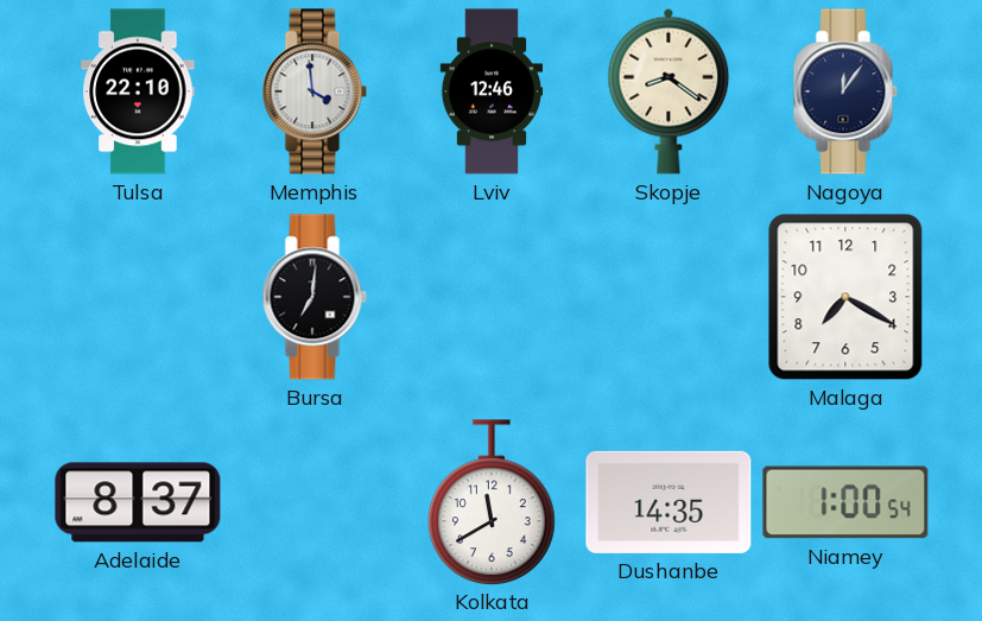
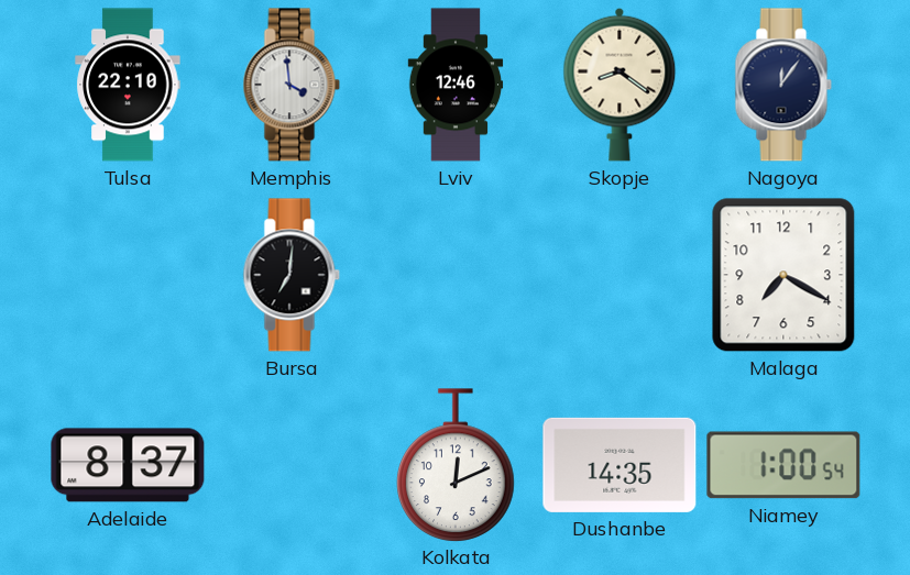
Kolkata: 11:40 -> 12:11
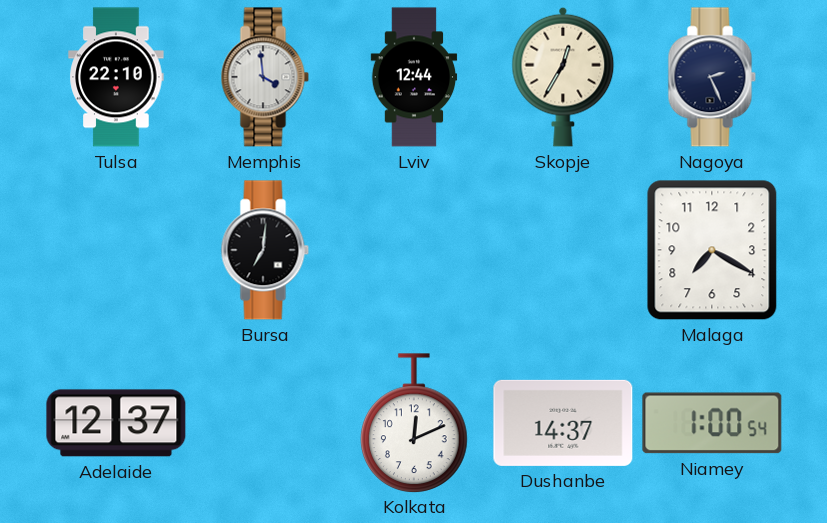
Lviv: 12:46 -> 12:44
Skopje: 8:21 -> 12:35
Nagoya: 12:06 -> 2:26
Adelaide: 8:37 -> 12:37
Dushanbe: 14:35 -> 14:37
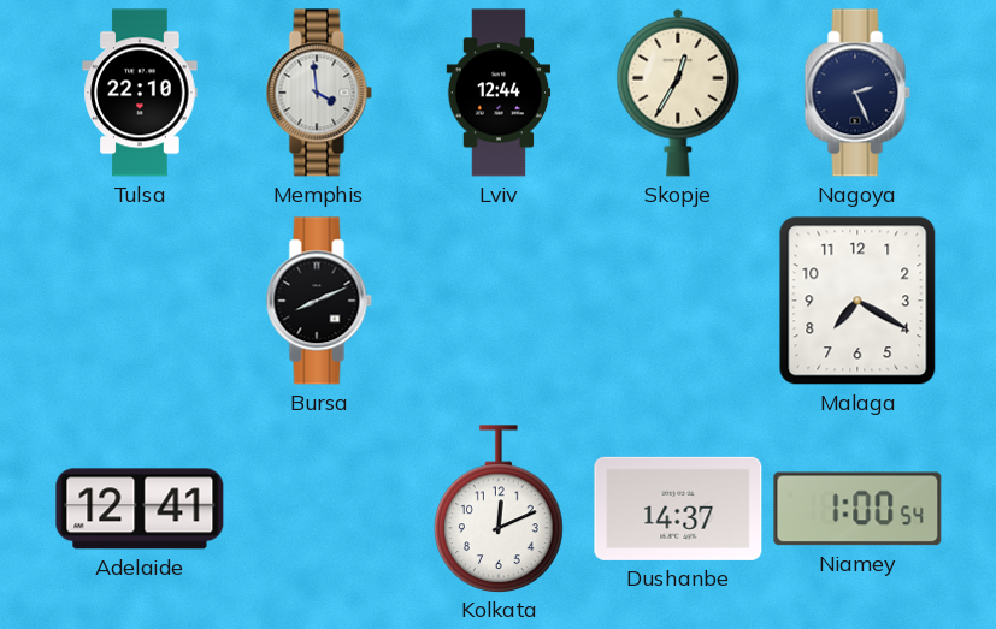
Bursa: 7:01 -> 8:11
Adelaide: 12:37 -> 12:41
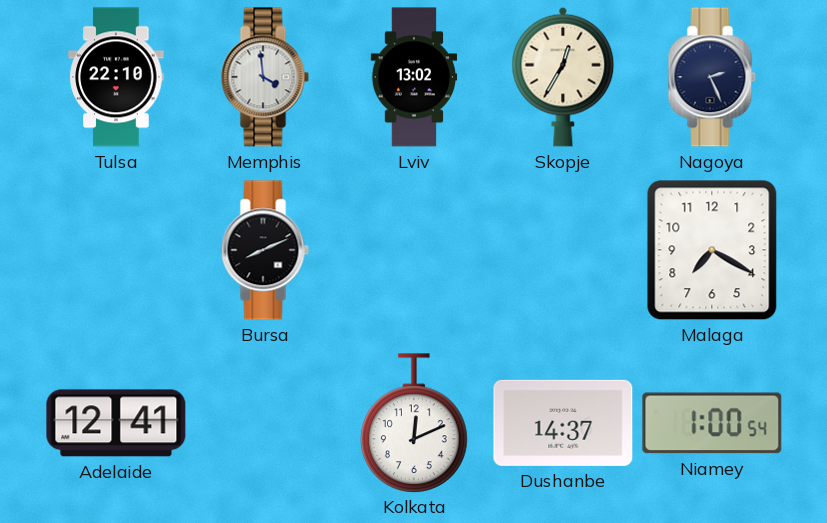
Lviv: 12:44 -> 13:02
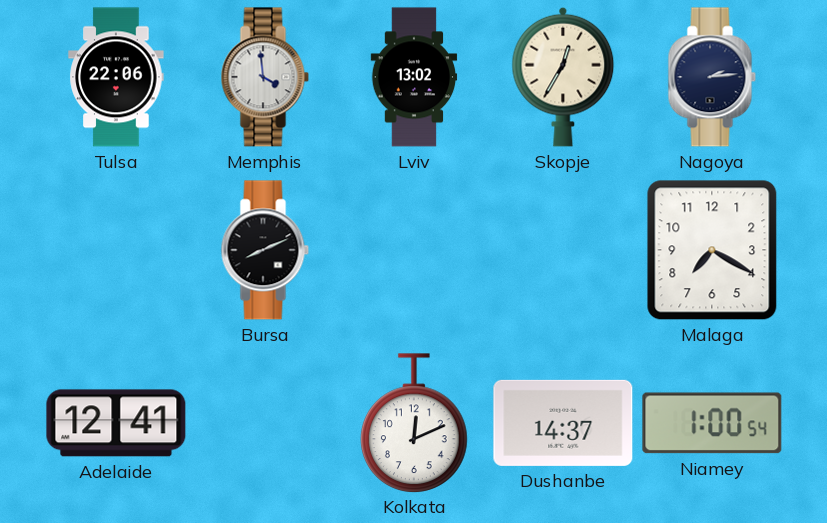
Tulsa: 22:10 -> 22:06
Nagoya: 2:26 -> 2:14
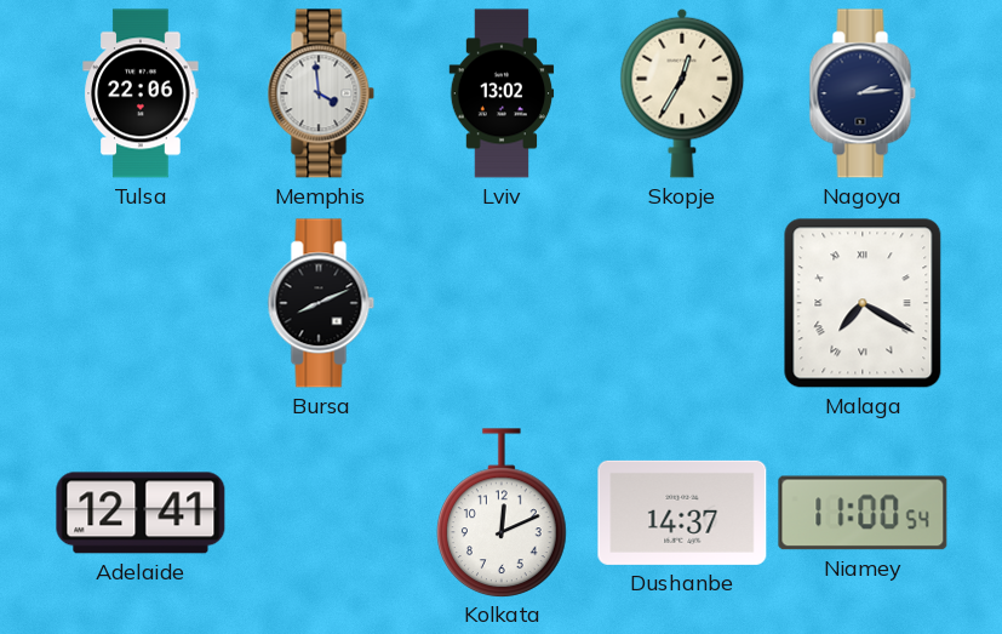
Malaga numerals: Arabic -> Roman
Niamey: 1:00 -> 11:00
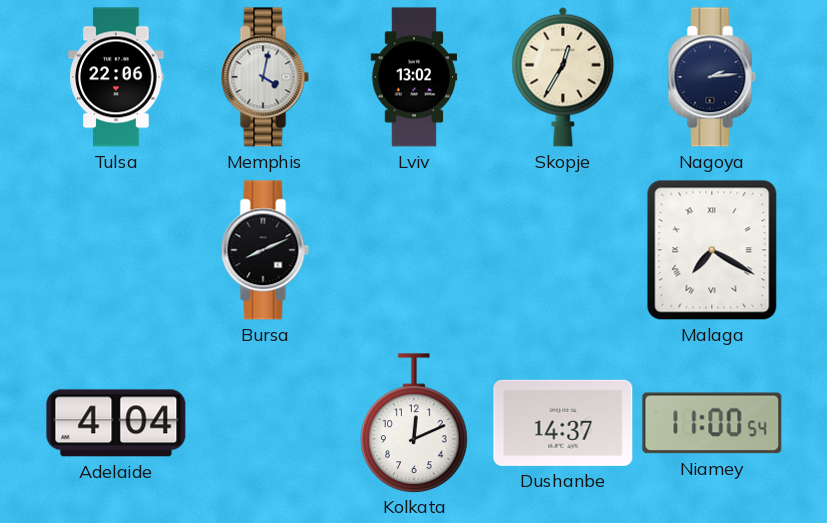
Memphis: 3:59 -> 4:02
Adelaide: 12:41 -> 4:04
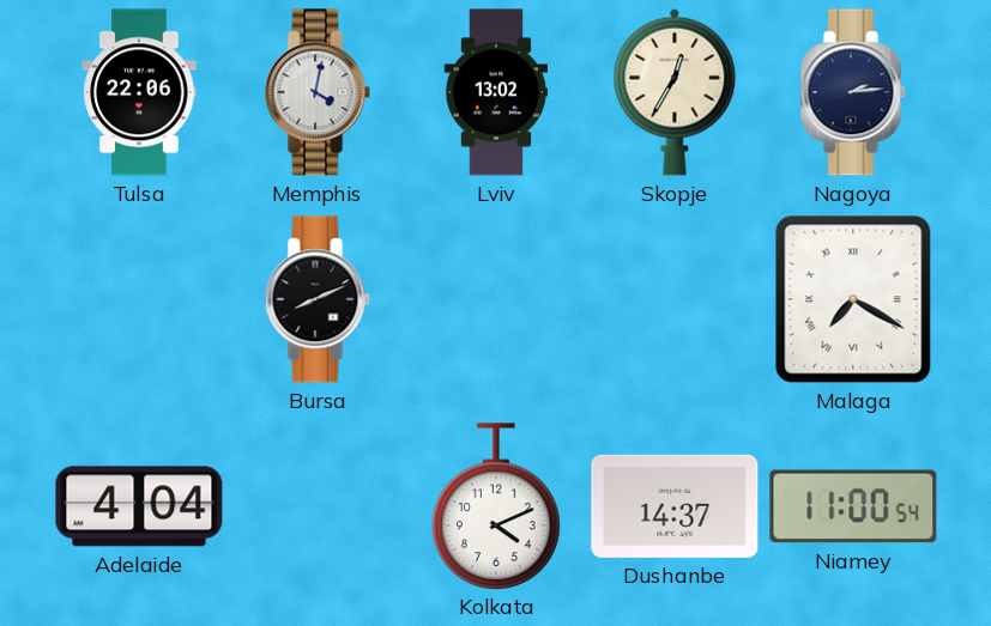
Kolkata: 12:11 -> 4:11
